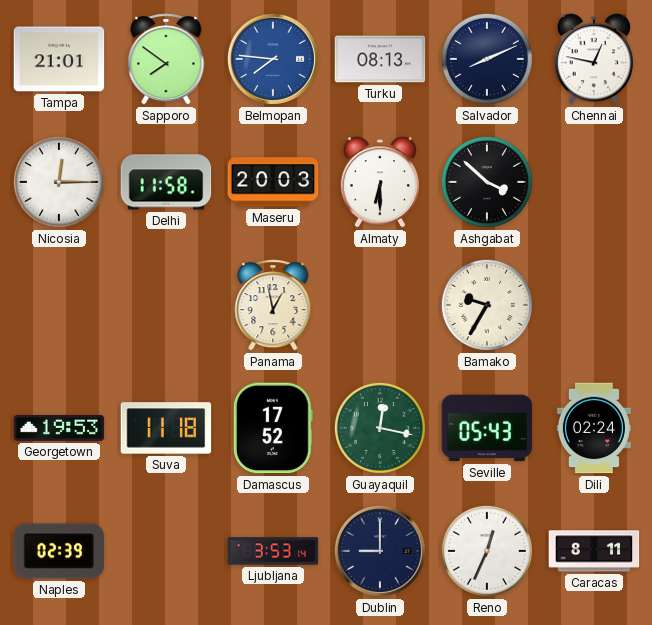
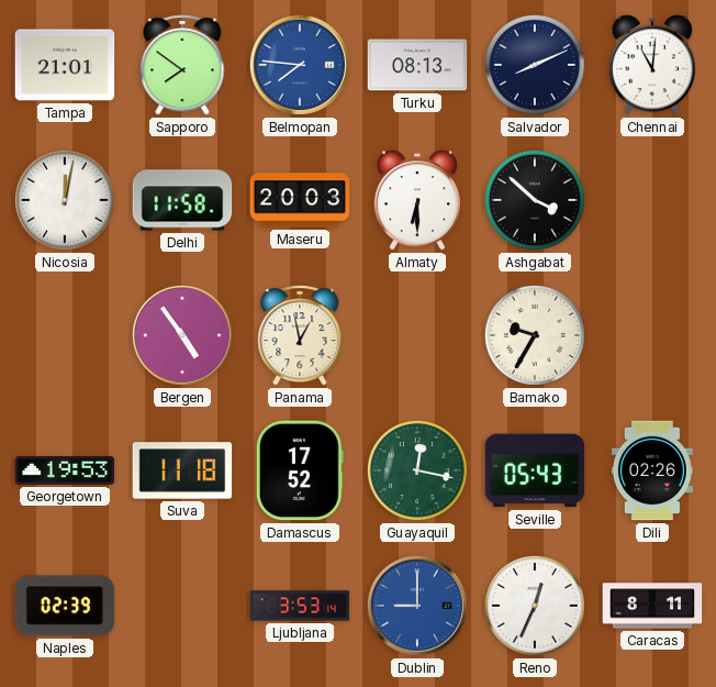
Chennai: 12:47 -> 11:01
Nicosia: 12:15 -> 12:02
Bergen: none -> 4:54
Dili: 02:24 -> 02:26
Dublin dial: navy -> blue
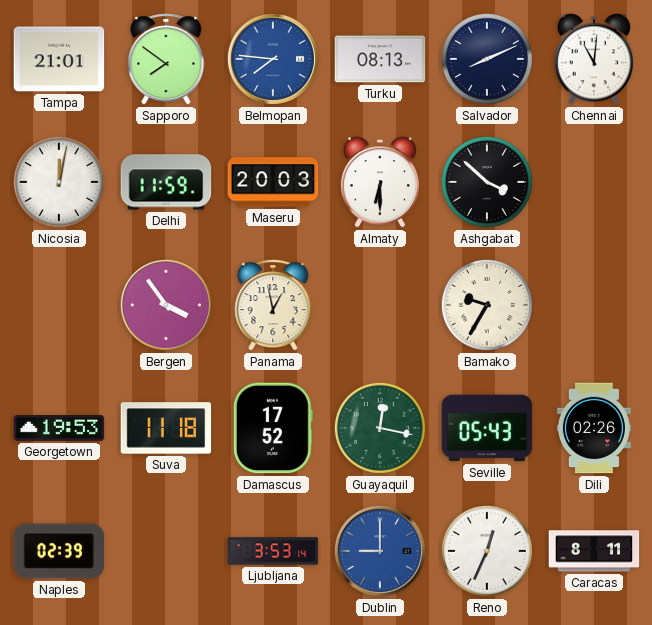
Delhi: 11:58 -> 11:59
Bergen: 4:54 -> 3:54
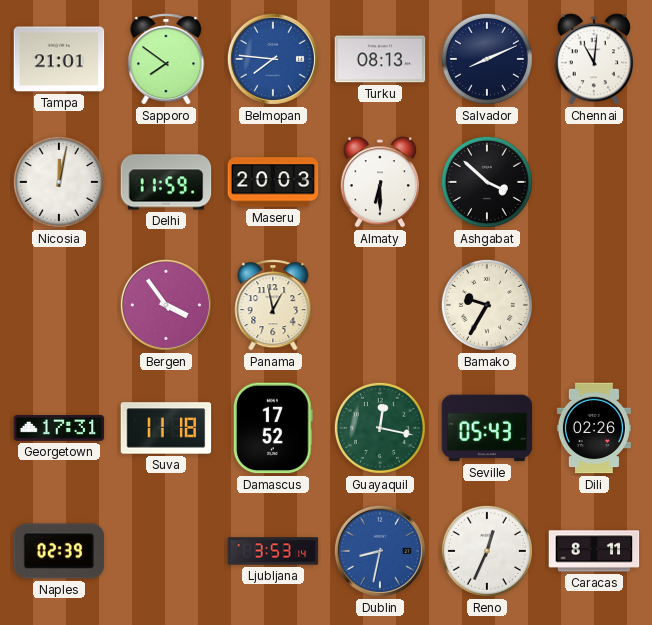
Georgetown: 19:53 -> 17:31
Dublin: 9:00 -> 8:32
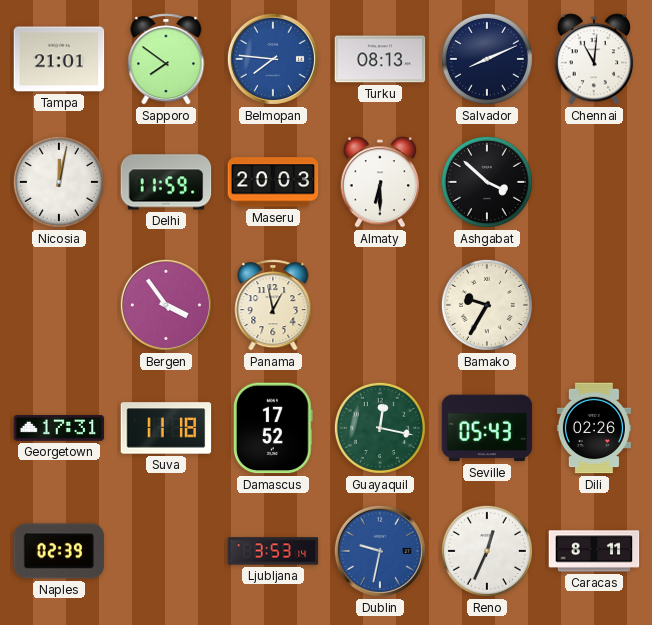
Dublin: 8:32 -> 9:32
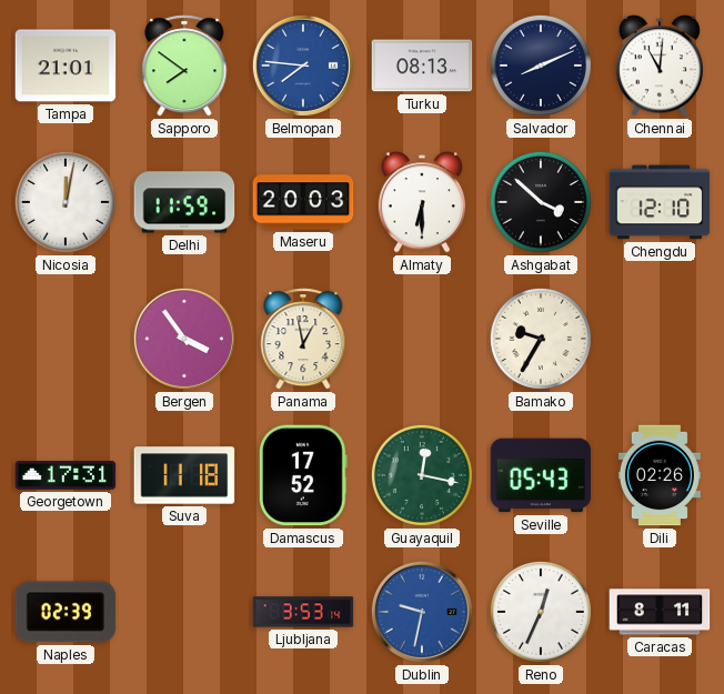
Chengdu: none -> 12:10
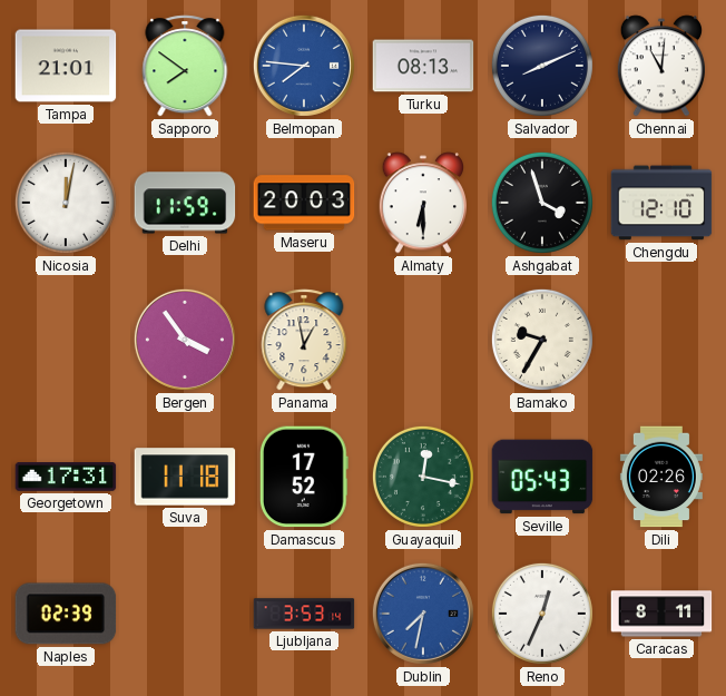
Ashgabat: 3:52 -> 3:57
Dublin: 9:32 -> 7:32
